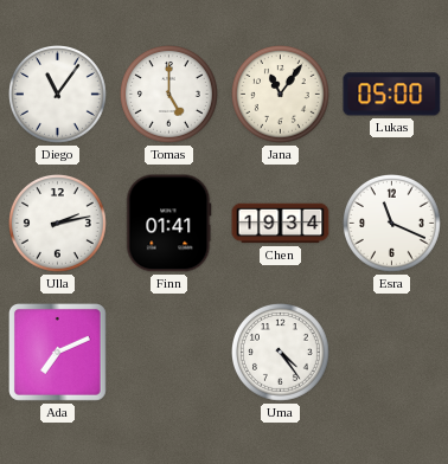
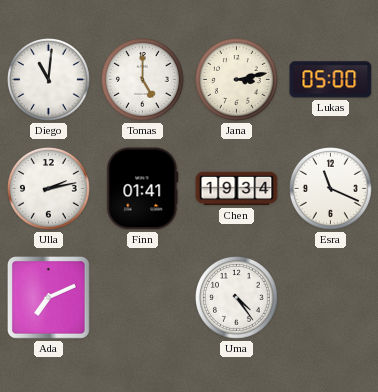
Diego: 11:06 -> 11:01
Jana: 11:06 -> 3:13
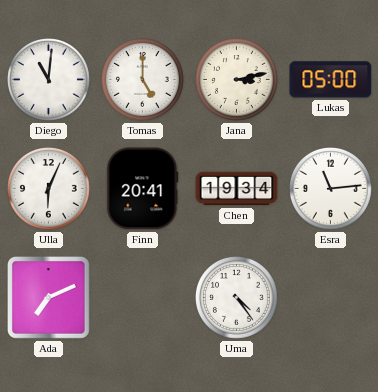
Ulla: 2:13 -> 6:04
Finn: 01:41 -> 20:41
Esra: 11:19 -> 11:14
